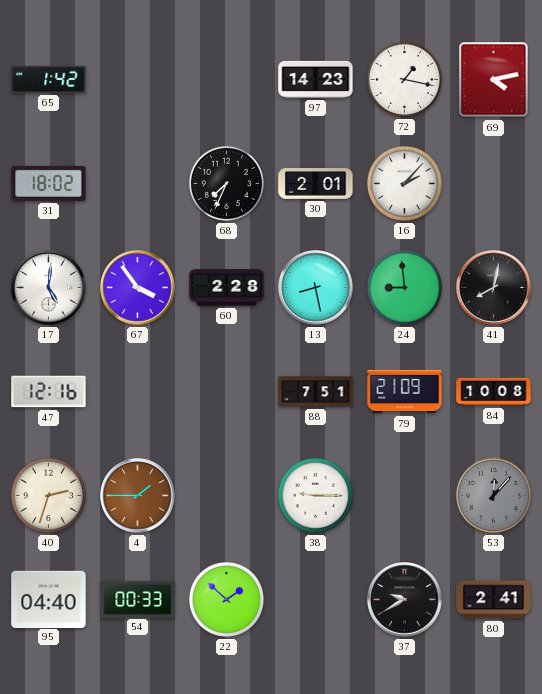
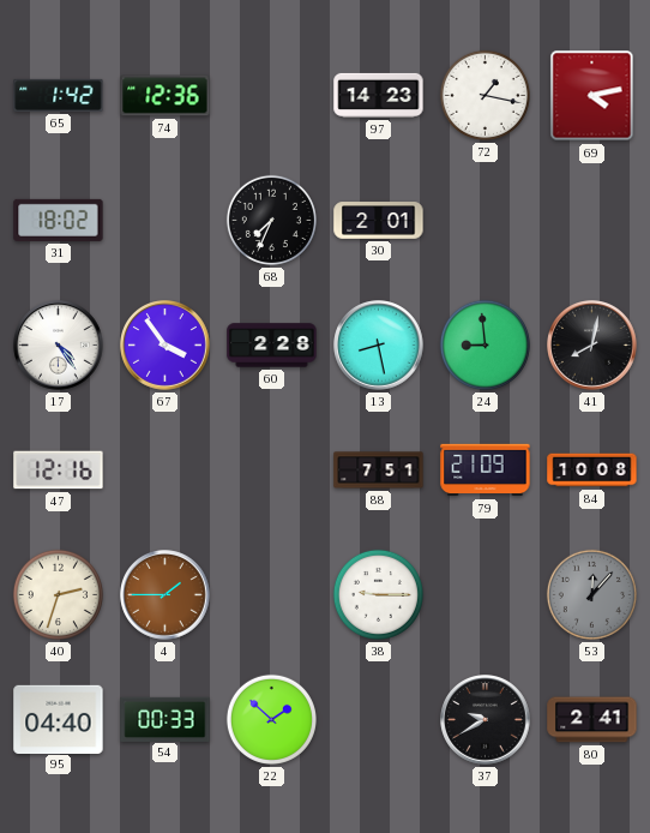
74: none -> 12:36
16: 2:07 -> none
17: 5:01 -> 4:24
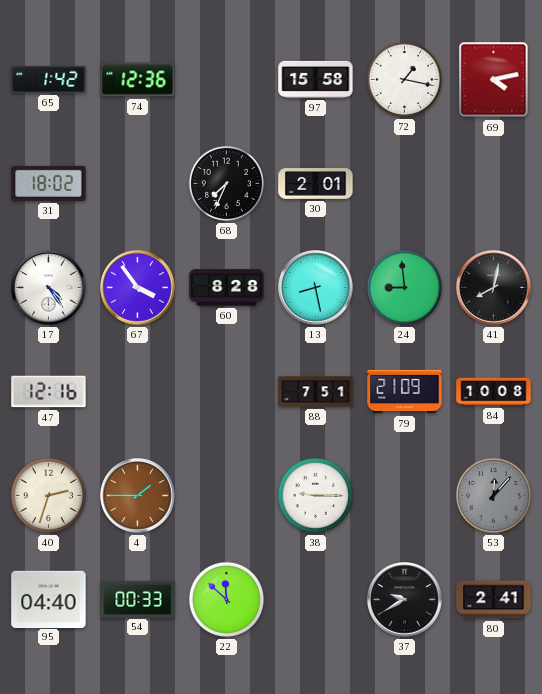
97: 14:23 -> 15:58
60: 2:28 -> 8:28
22: 1:52 -> 11:52
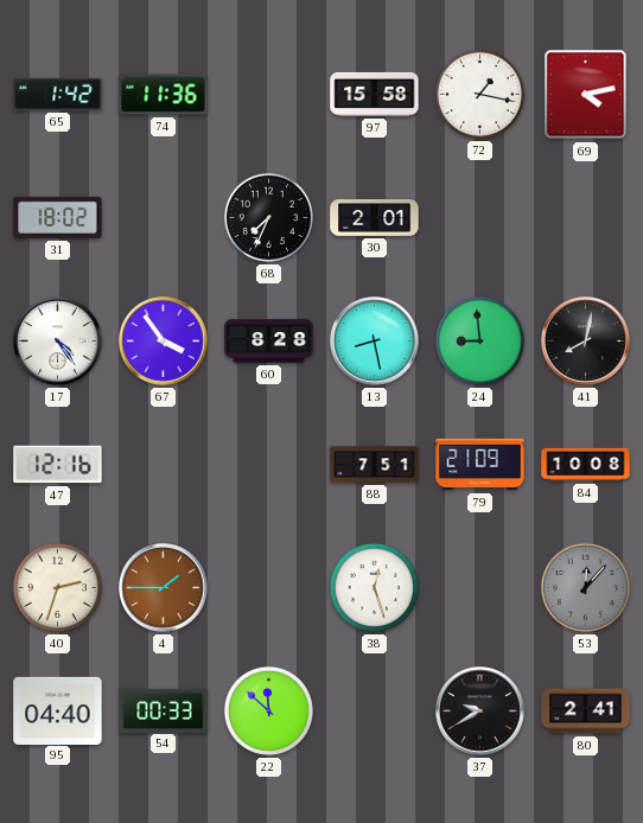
74: 12:36 -> 11:36
38: 9:15 -> 12:27
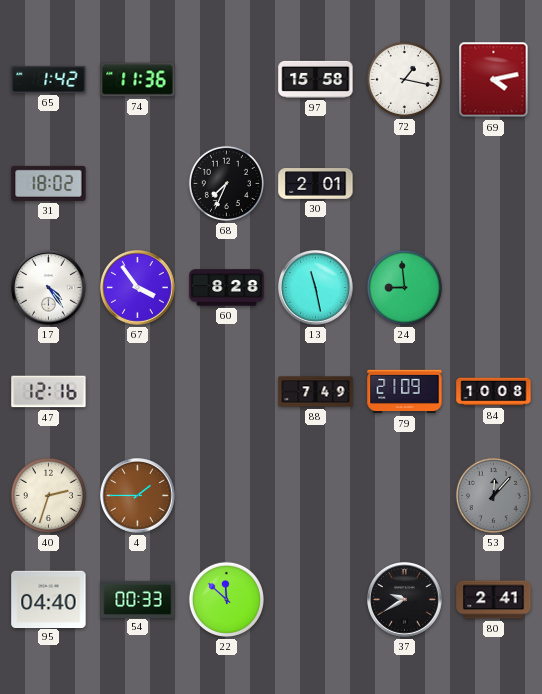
13: 8:28 -> 11:28
41: 8:02 -> none
88: 7:51 -> 7:49
38: 12:27 -> none
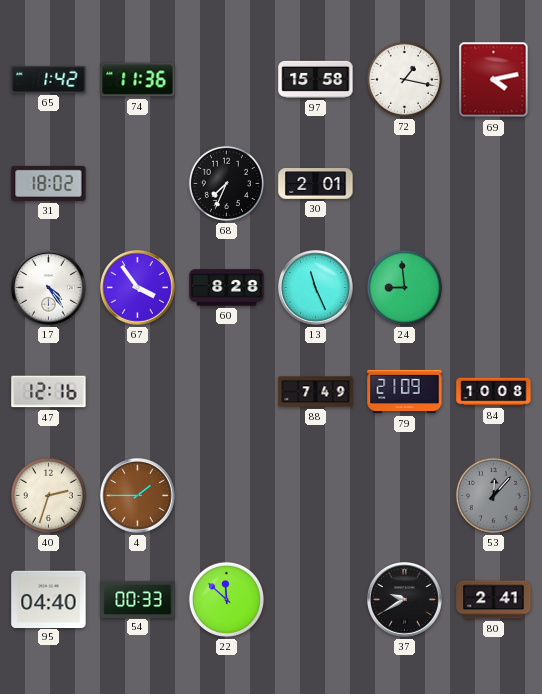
13: 11:28 -> 11:26
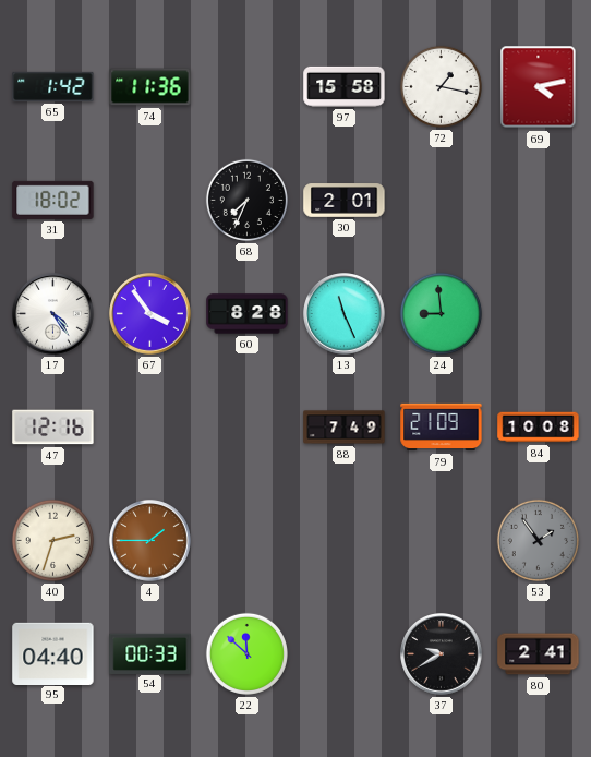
53: 12:07 -> 1:54
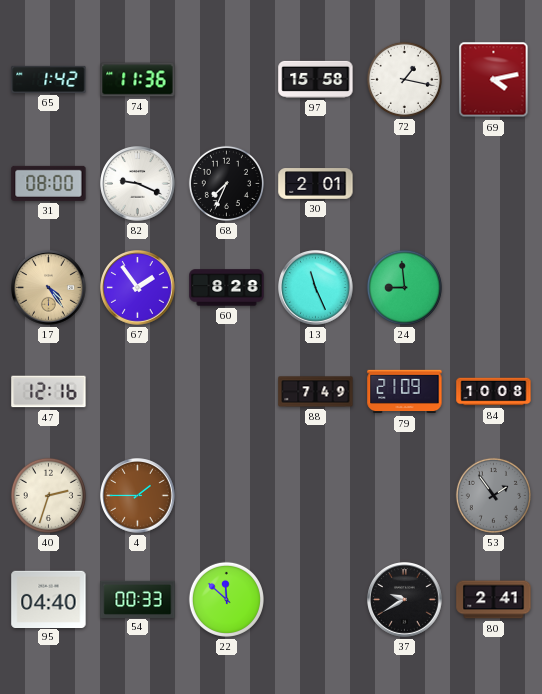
31: 18:02 -> 08:00
82: none -> 9:19
17 dial: white -> champagne
67: 3:54 -> 1:54
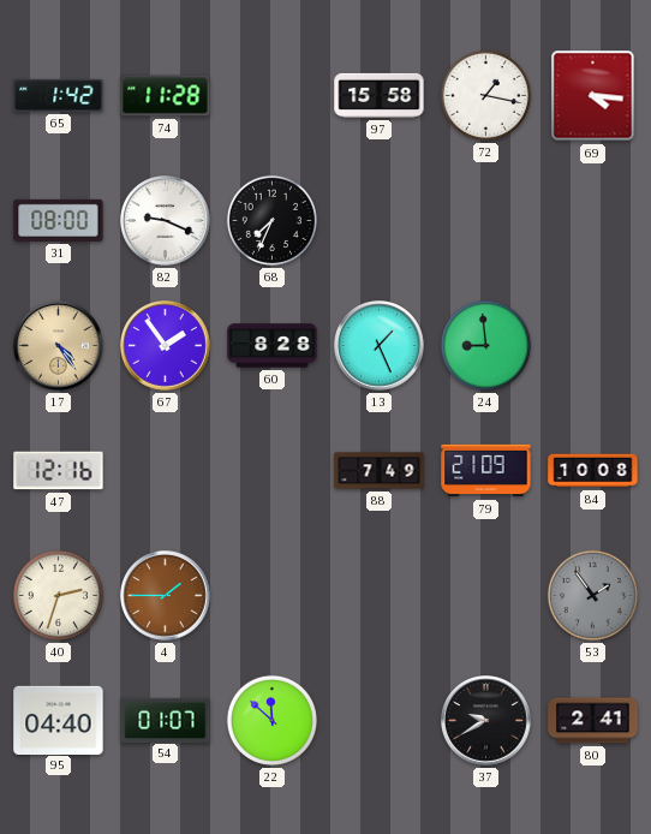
74: 11:36 -> 11:28
69: 4:13 -> 4:16
30: 2:01 -> none
13: 11:26 -> 1:26
54: 00:33 -> 01:07
